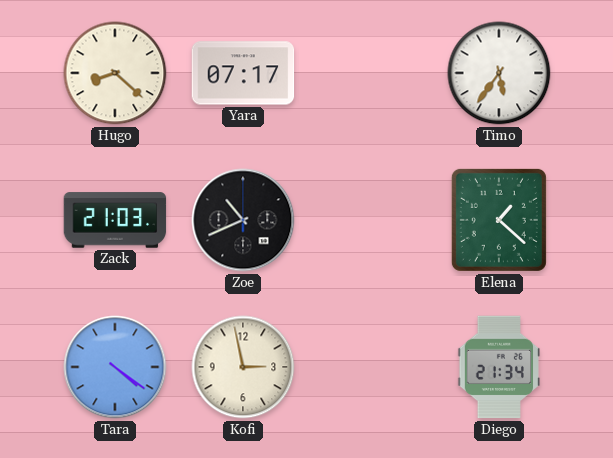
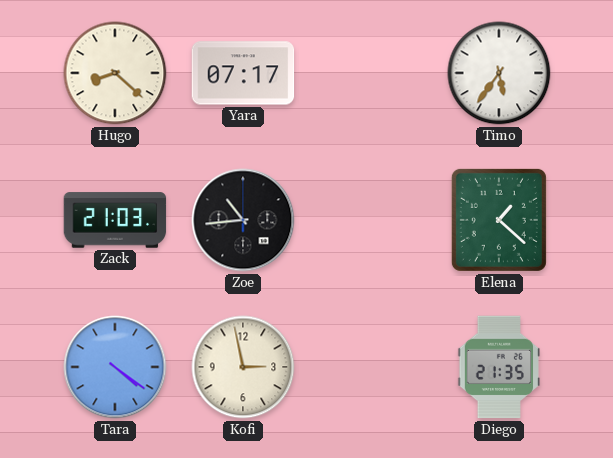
Zoe: 10:41 -> 10:44
Diego: 21:34 -> 21:35
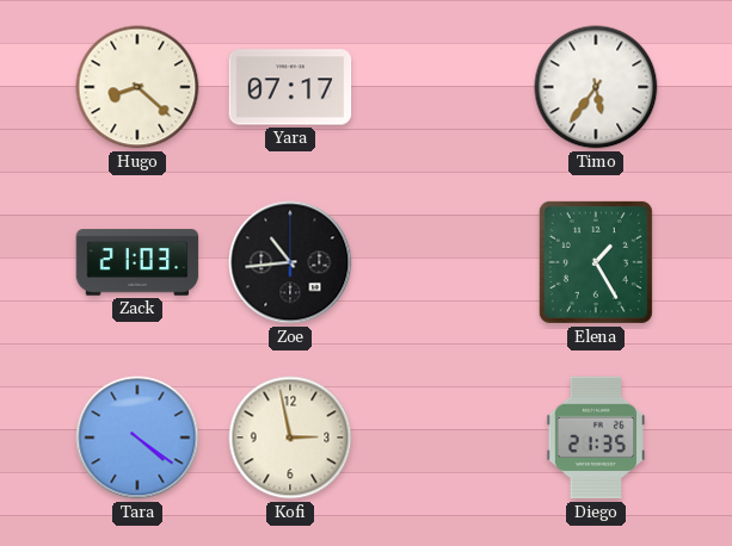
Elena: 1:22 -> 1:25
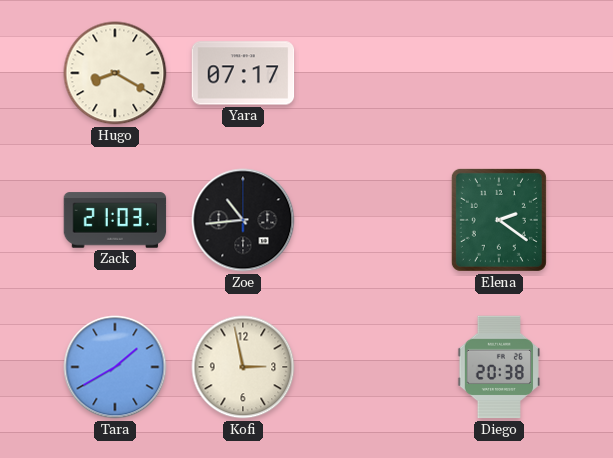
Hugo: 8:22 -> 8:20
Timo: 5:36 -> none
Elena: 1:25 -> 2:21
Tara: 4:21 -> 1:40
Diego: 21:35 -> 20:38
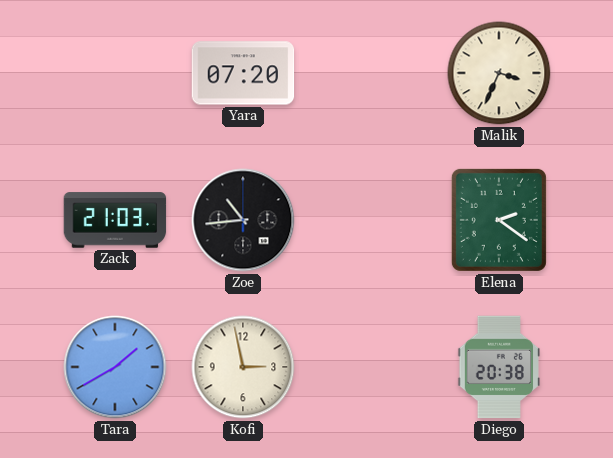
Hugo: 8:20 -> none
Yara: 07:17 -> 07:20
Malik: none -> 3:34
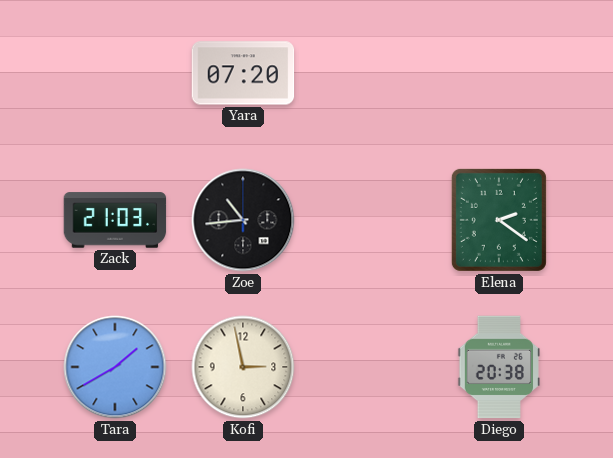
Malik: 3:34 -> none
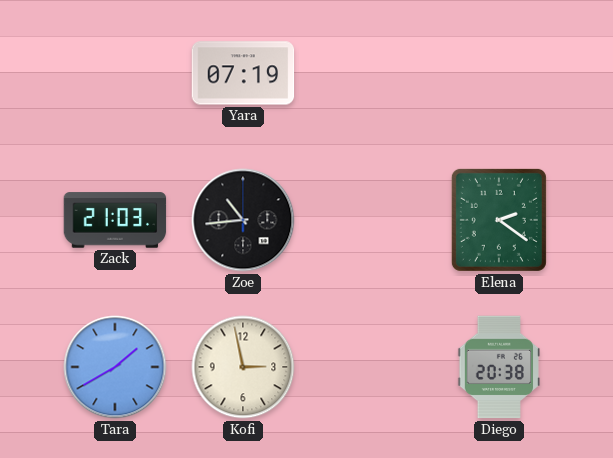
Yara: 07:20 -> 07:19
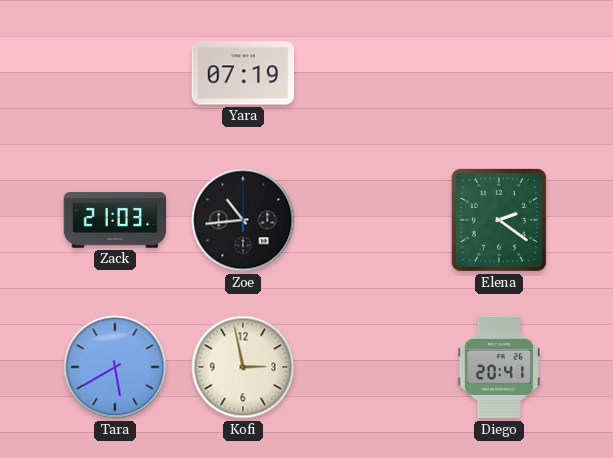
Tara: 1:40 -> 5:40
Diego: 20:38 -> 20:41
